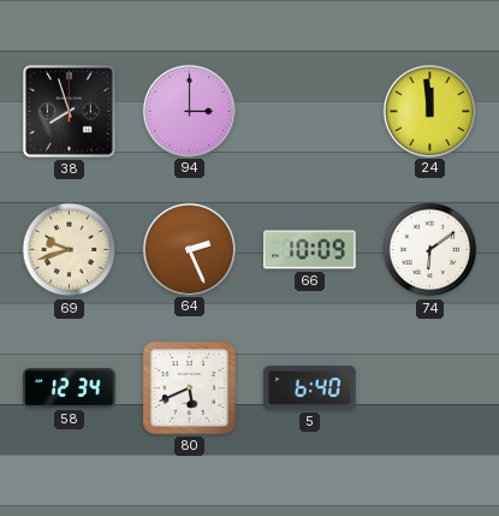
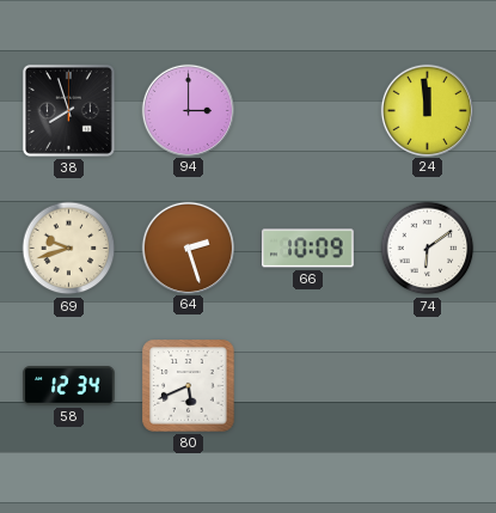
64: 2:26 -> 2:27
5: 6:40 -> none
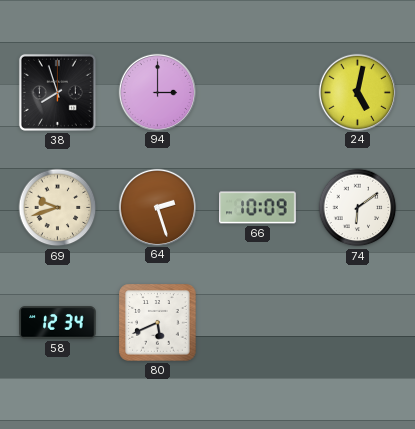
24: 11:59 -> 5:02
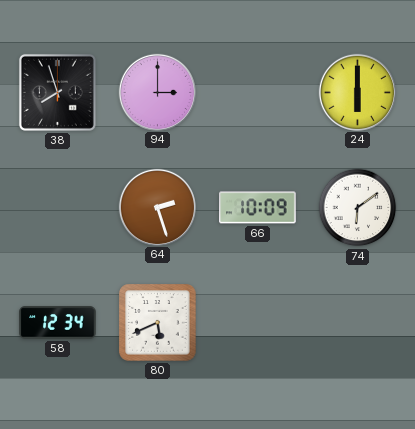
24: 5:02 -> 6:00
69: 9:42 -> none
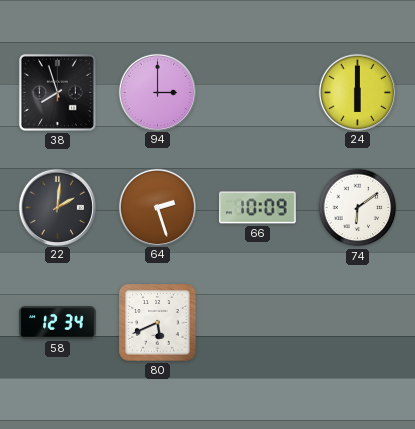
22: none -> 2:01
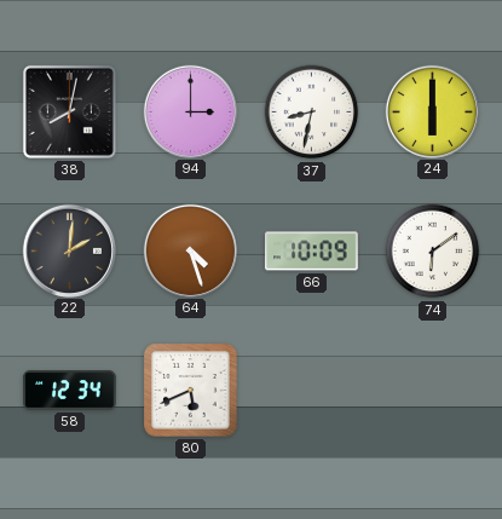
38: 7:57 -> 8:02
37: none -> 8:32
64: 2:27 -> 4:27
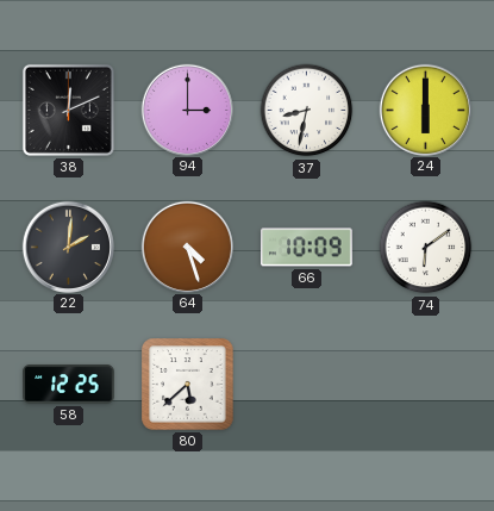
38: 8:02 -> 12:11
58: 12:34 -> 12:25
80: 5:41 -> 5:38
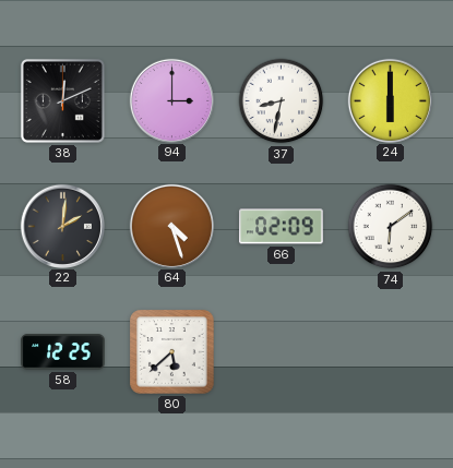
66: 10:09 -> 02:09
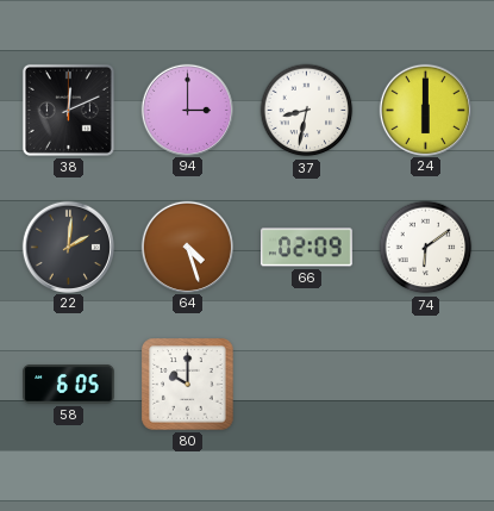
58: 12:25 -> 6:05
80: 5:38 -> 10:00
